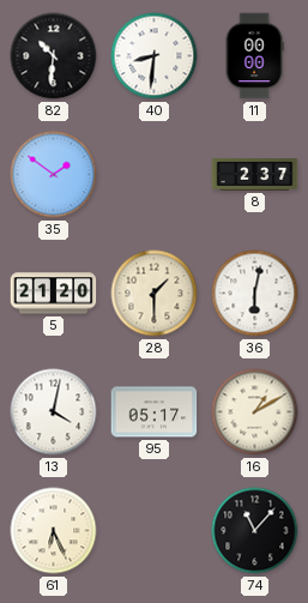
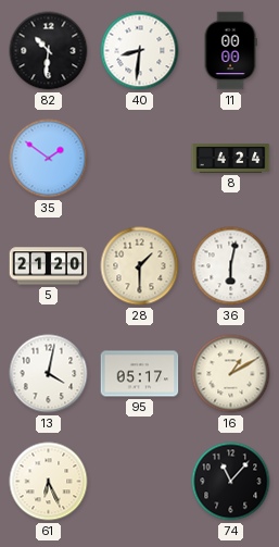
8: 2:37 -> 4:24
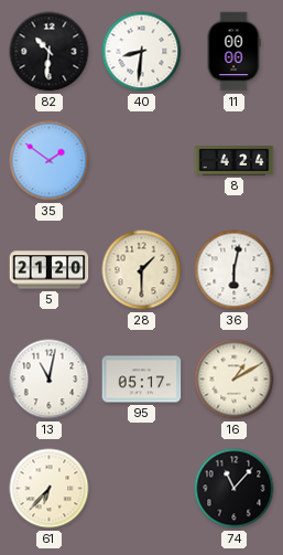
13: 4:02 -> 11:02
61: 6:26 -> 6:37
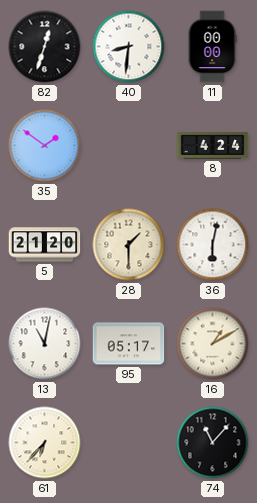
82: 10:31 -> 12:33
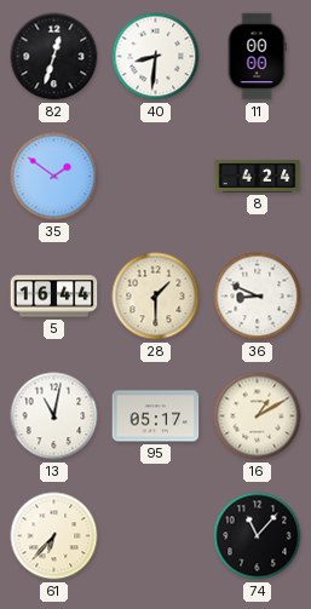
5: 21:20 -> 16:44
36: 6:02 -> 8:49
